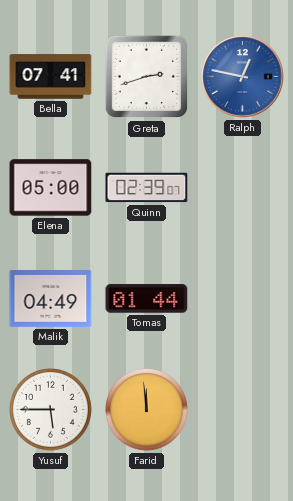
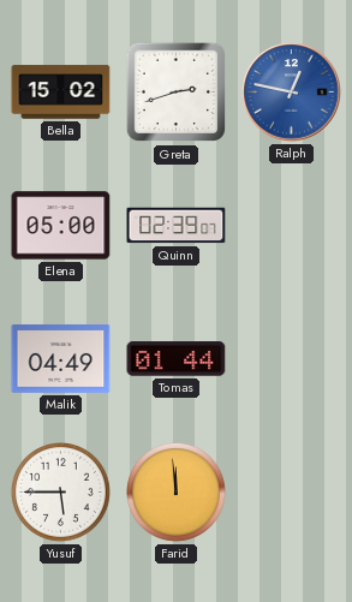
Bella: 07:41 -> 15:02
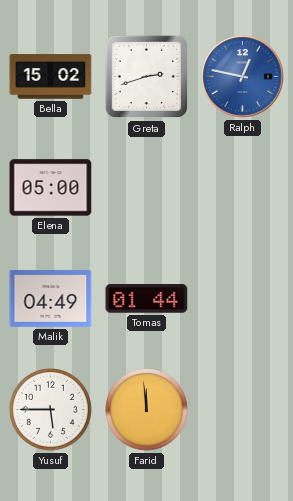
Quinn: 02:39 -> none
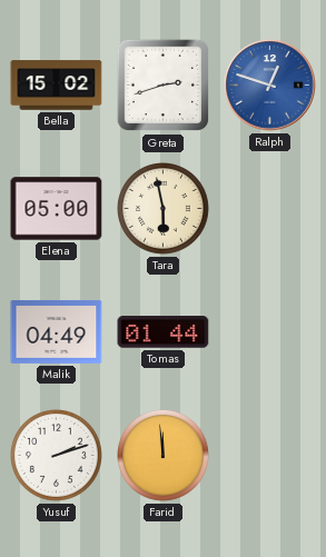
Ralph: 12:47 -> 12:48
Tara: none -> 5:58
Yusuf: 5:45 -> 2:12
